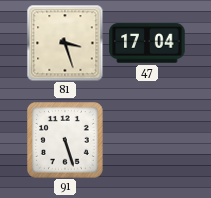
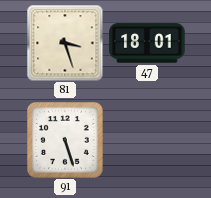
47: 17:04 -> 18:01
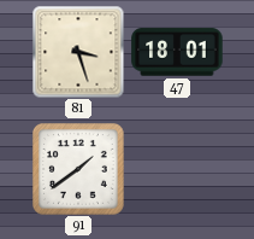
91: 5:27 -> 1:39
